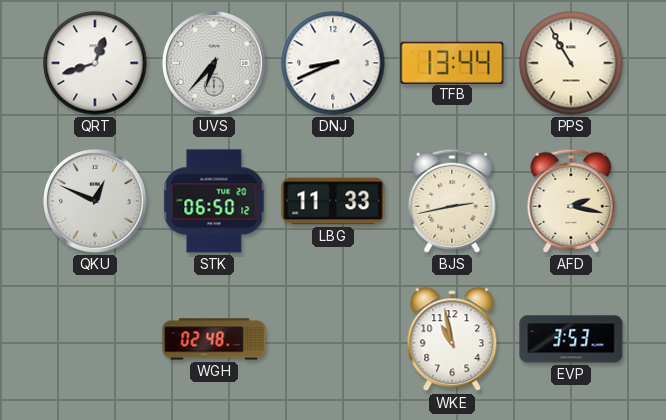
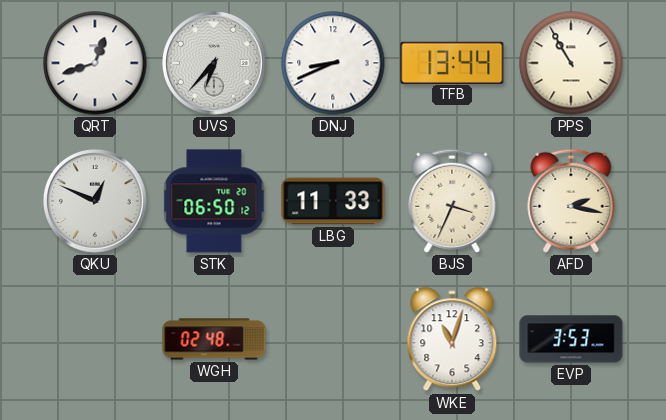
BJS: 2:43 -> 3:34
WKE: 10:58 -> 11:03
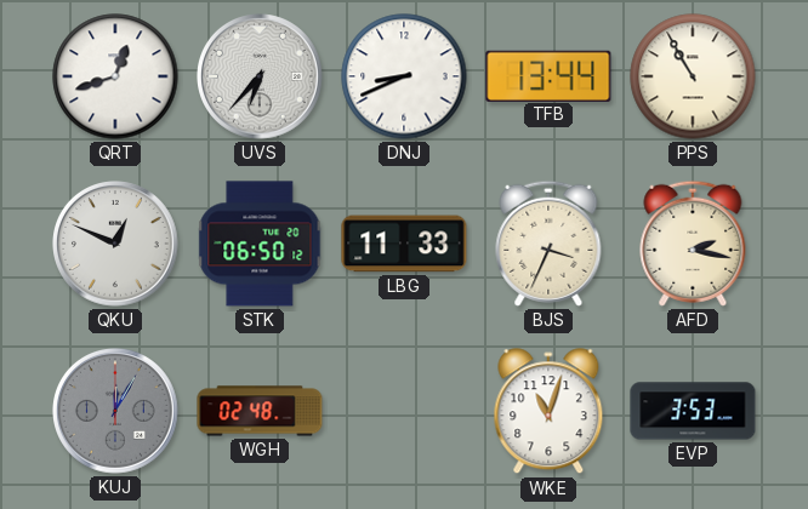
KUJ: none -> 12:05
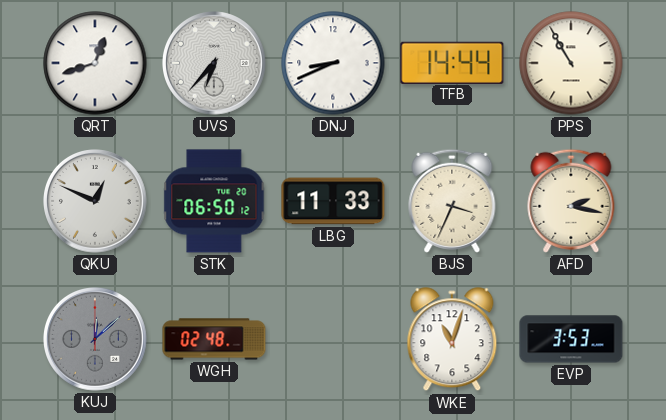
TFB: 13:44 -> 14:44
KUJ: 12:05 -> 12:08
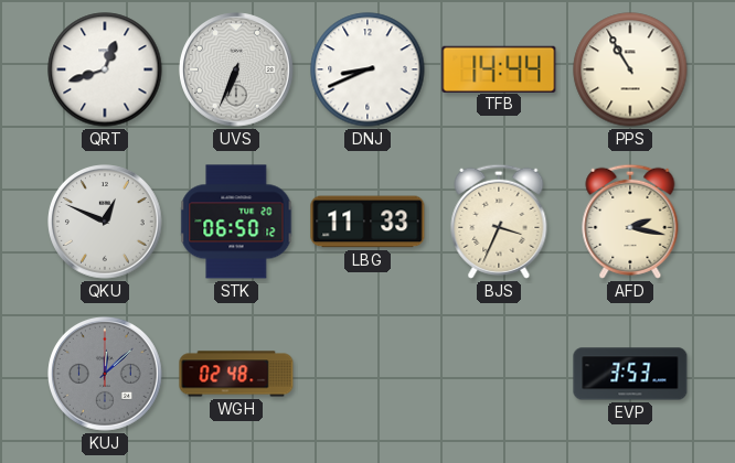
UVS: 6:37 -> 6:34
WKE: 11:03 -> none
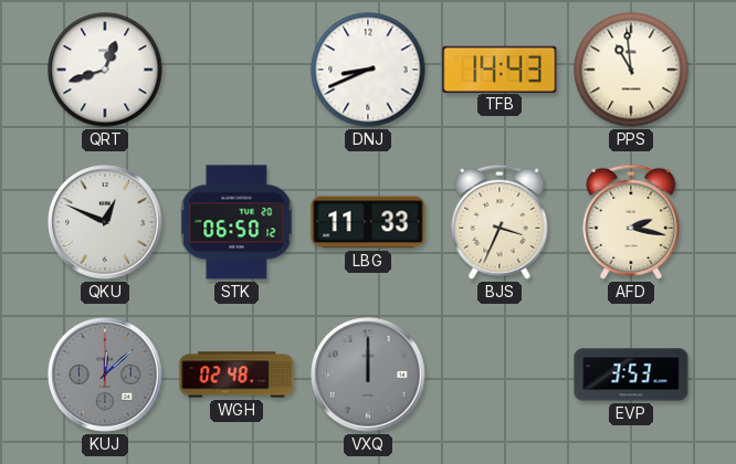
UVS: 6:34 -> none
TFB: 14:44 -> 14:43
PPS: 10:55 -> 10:59
VXQ: none -> 12:00
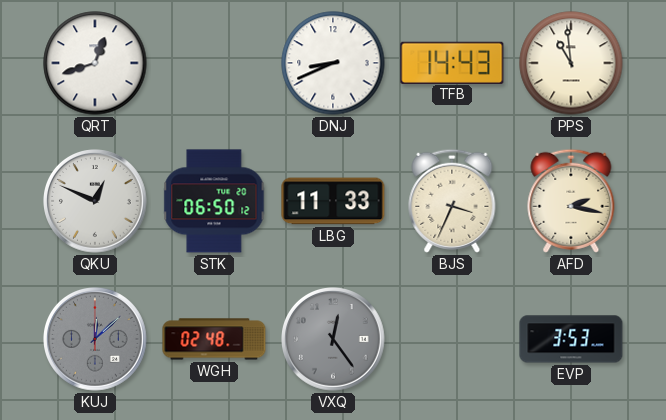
VXQ: 12:00 -> 12:24
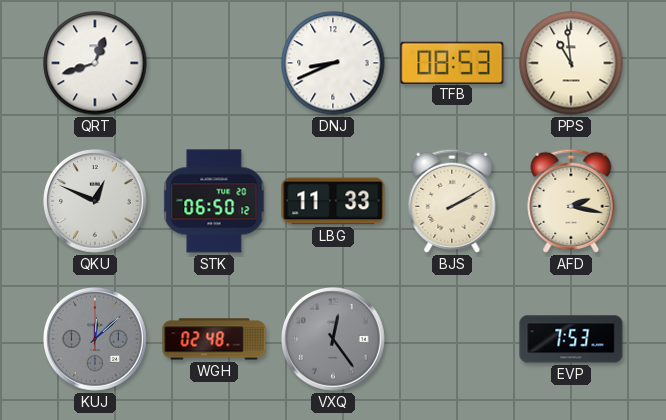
TFB: 14:43 -> 08:53
BJS: 3:34 -> 2:10
EVP: 3:53 -> 7:53
